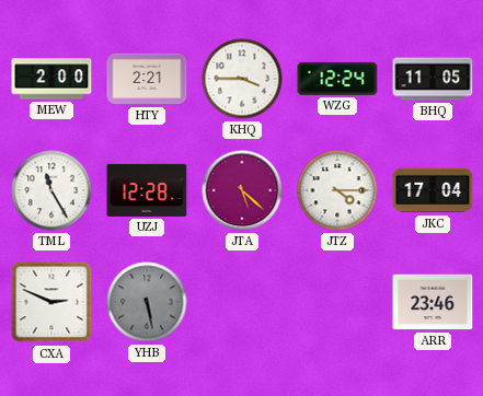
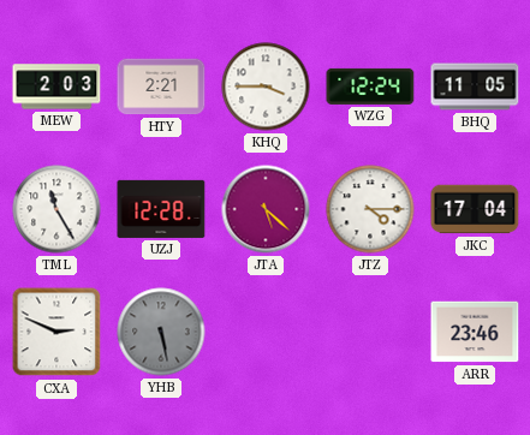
MEW: 2:00 -> 2:03
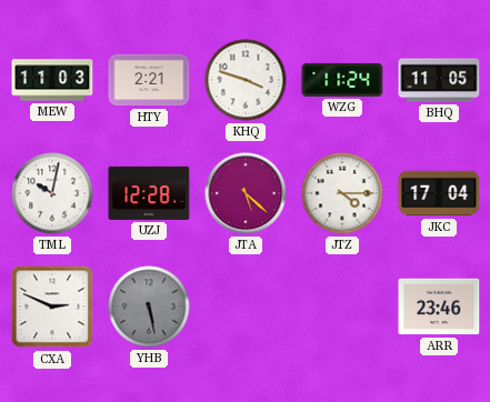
MEW: 2:03 -> 11:03
KHQ: 3:45 -> 3:48
WZG: 12:24 -> 11:24
TML: 11:25 -> 10:02
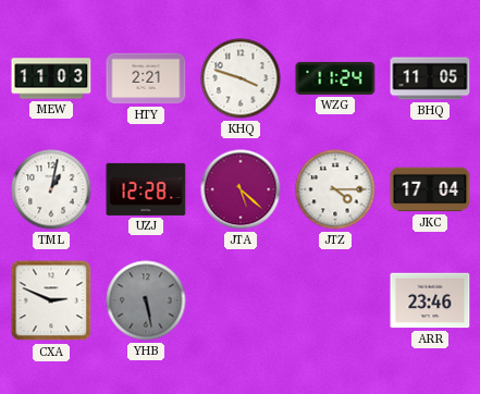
TML: 10:02 -> 1:02
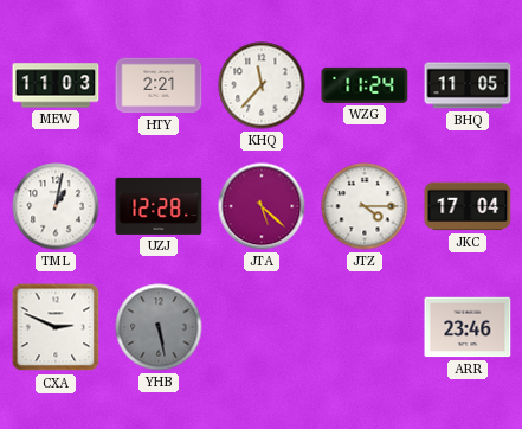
KHQ: 3:48 -> 11:37
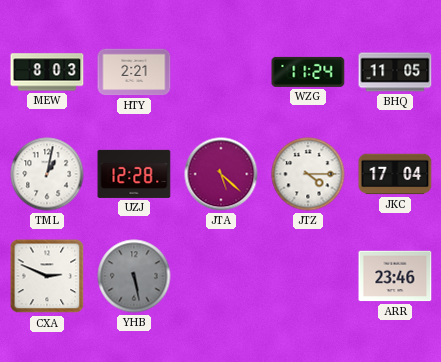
MEW: 11:03 -> 8:03
KHQ: 11:37 -> none
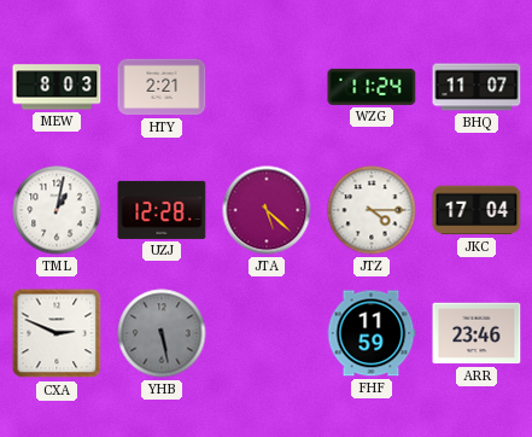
BHQ: 11:05 -> 11:07
FHF: none -> 11:59
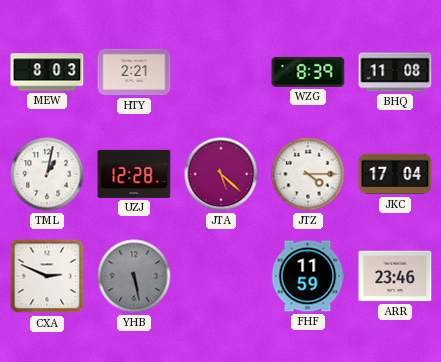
WZG: 11:24 -> 8:39
BHQ: 11:07 -> 11:08
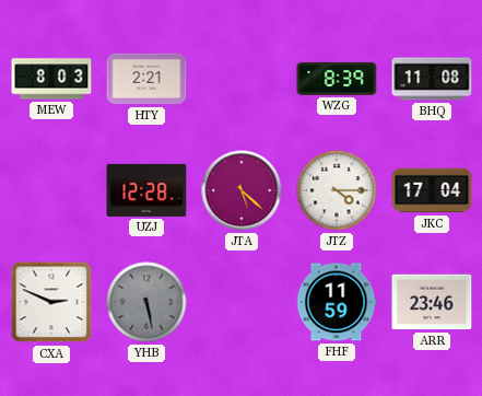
TML: 1:02 -> none
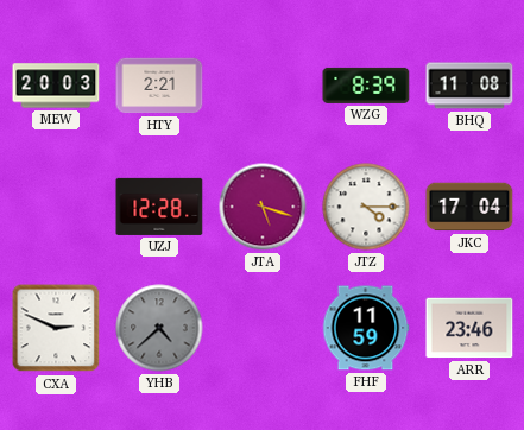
MEW: 8:03 -> 20:03
JTA: 5:22 -> 5:18
YHB: 5:28 -> 4:38
